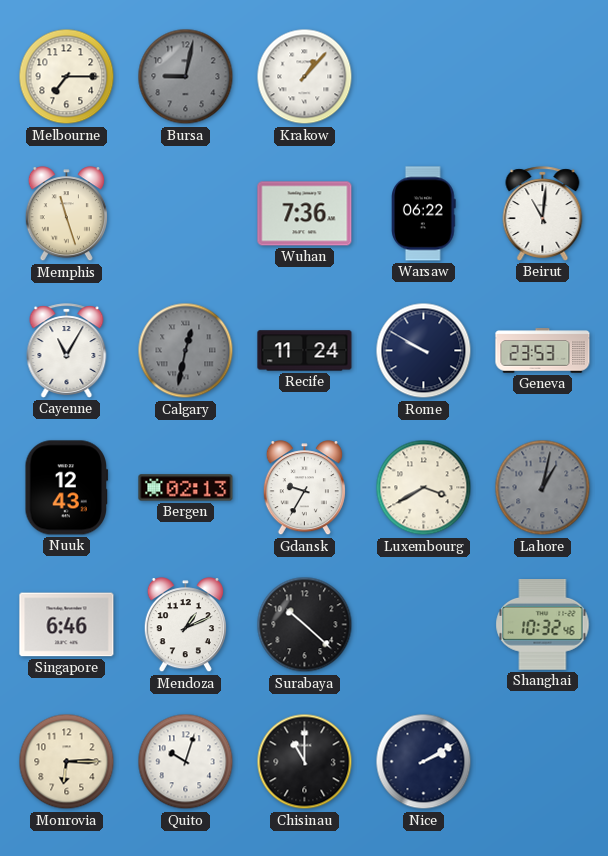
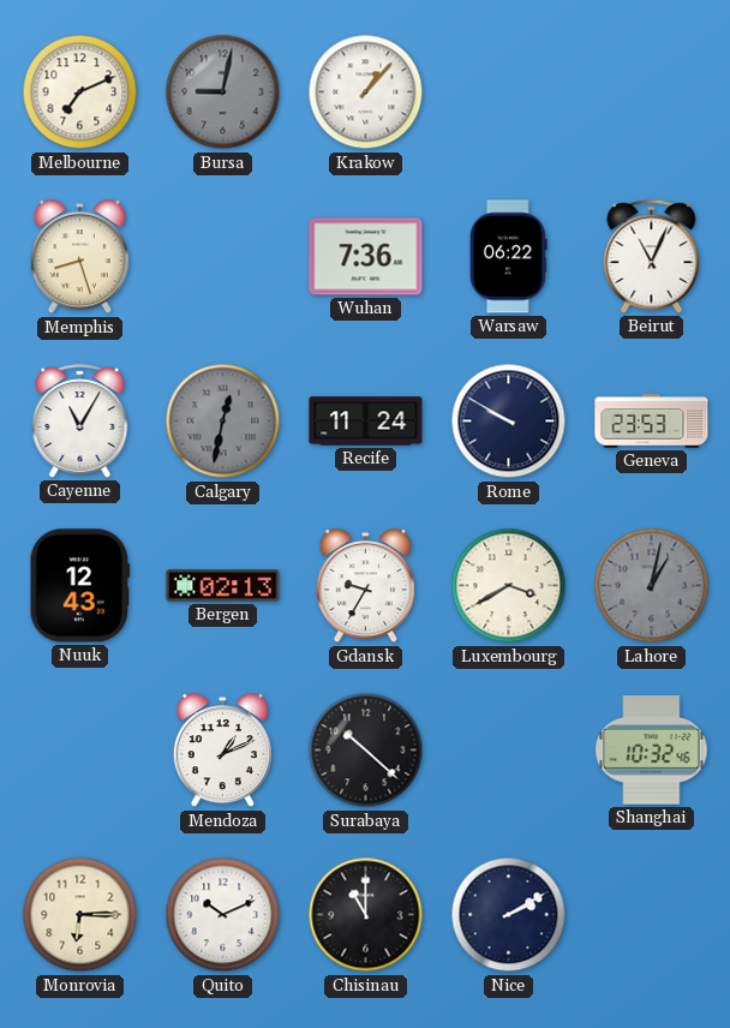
Melbourne: 7:15 -> 7:11
Memphis: 11:27 -> 8:27
Beirut: 11:01 -> 11:04
Singapore: 6:46 -> none
Quito: 10:03 -> 10:11
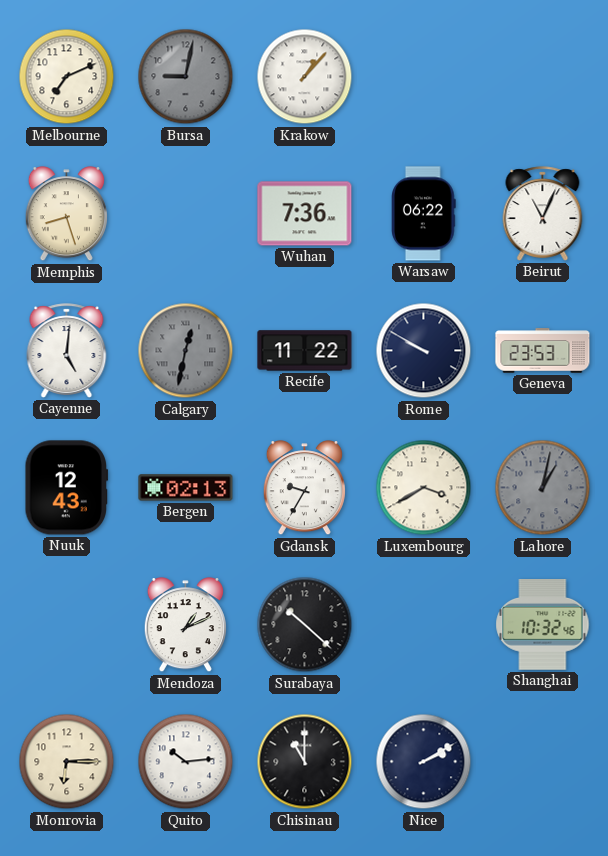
Cayenne: 11:05 -> 5:01
Recife: 11:24 -> 11:22
Quito: 10:11 -> 10:14
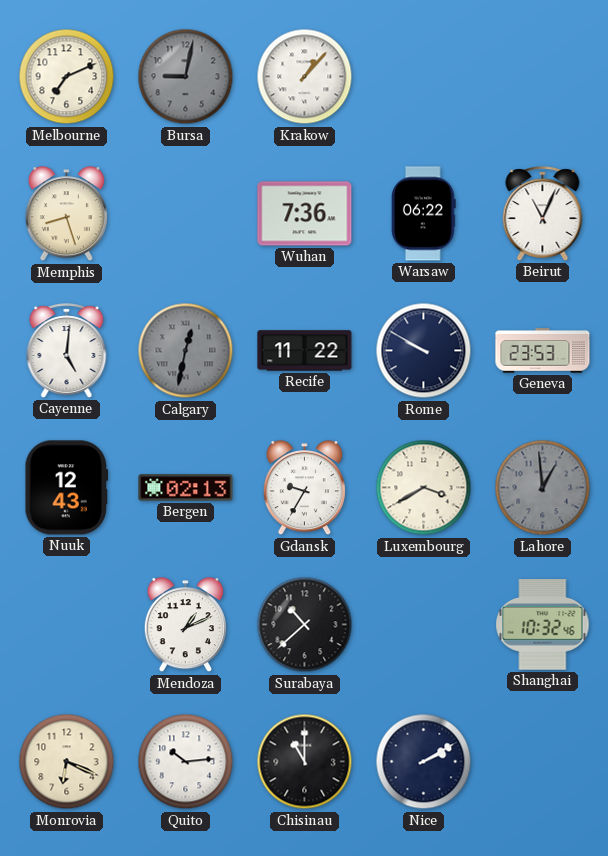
Lahore: 1:02 -> 12:59
Surabaya: 10:22 -> 10:38
Monrovia: 6:15 -> 6:19
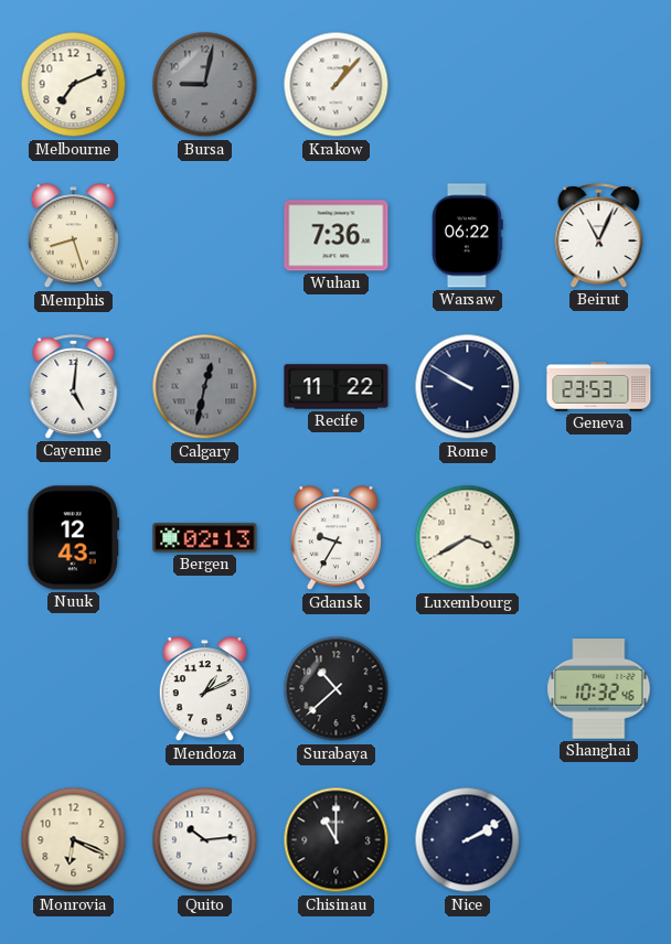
Lahore: 12:59 -> none
